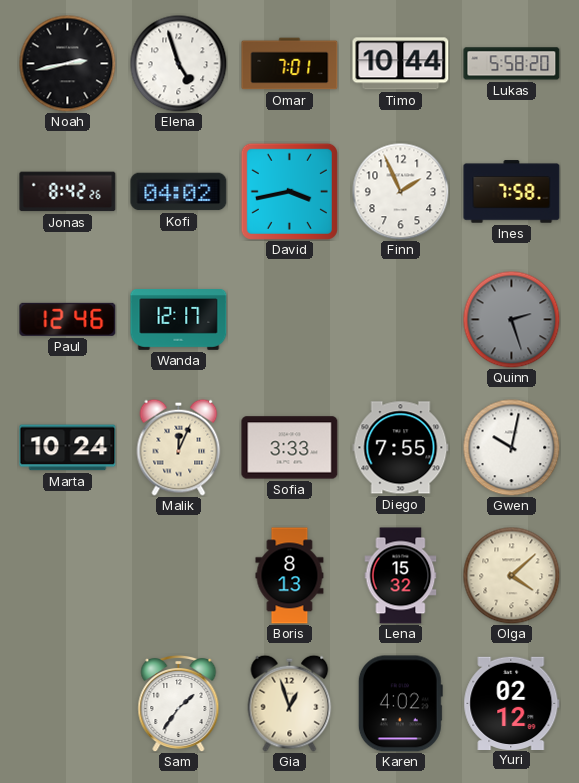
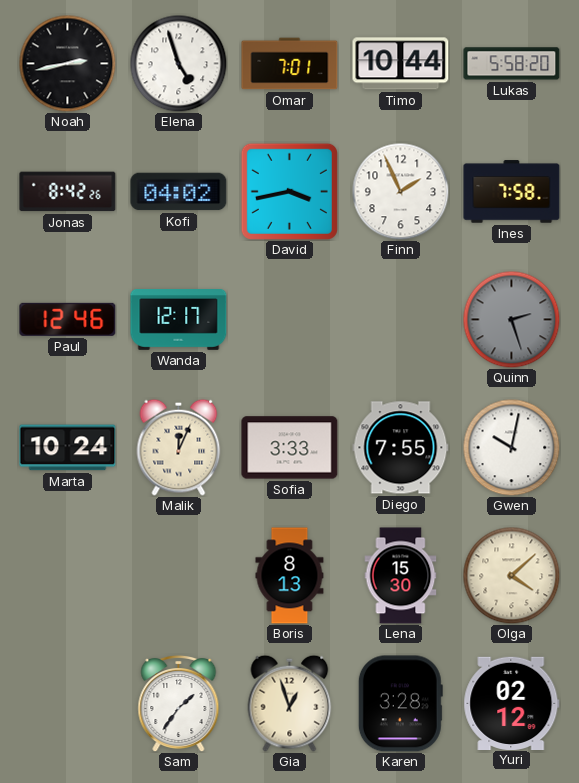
Lena: 15:32 -> 15:30
Karen: 4:02 -> 3:28
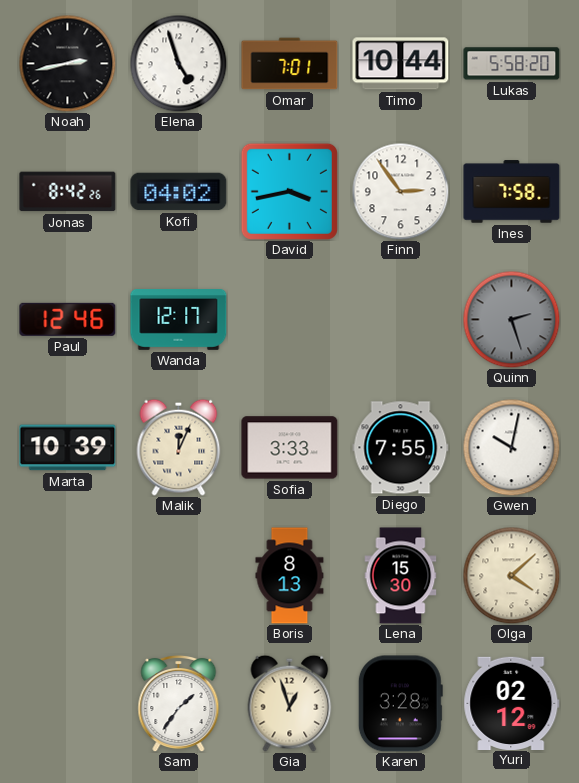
Finn: 1:56 -> 2:54
Marta: 10:24 -> 10:39
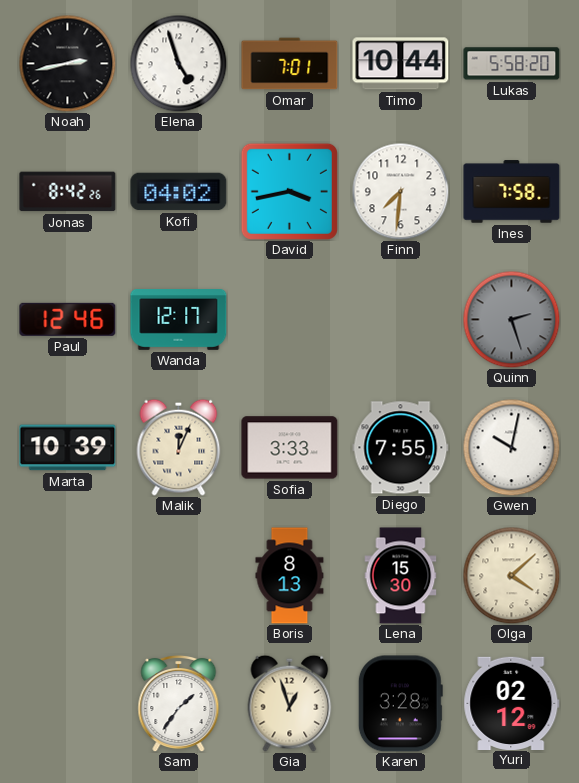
Finn: 2:54 -> 7:31
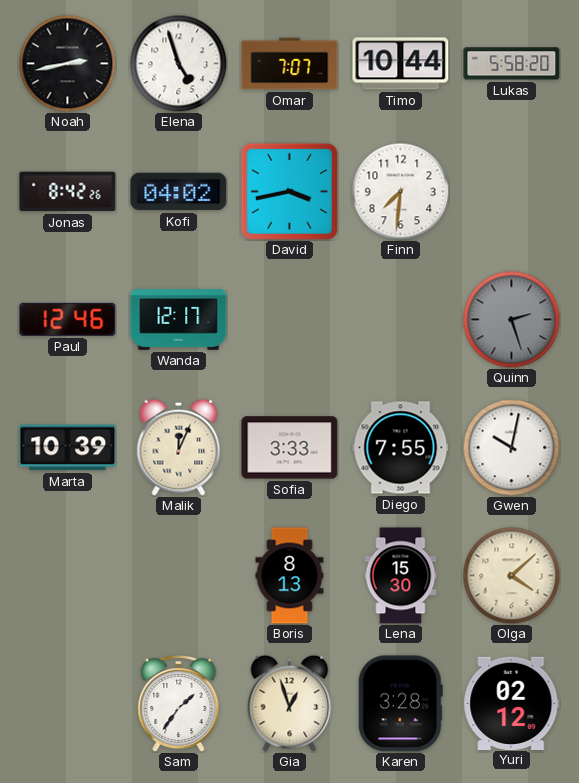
Omar: 7:01 -> 7:07
Ines: 7:58 -> none
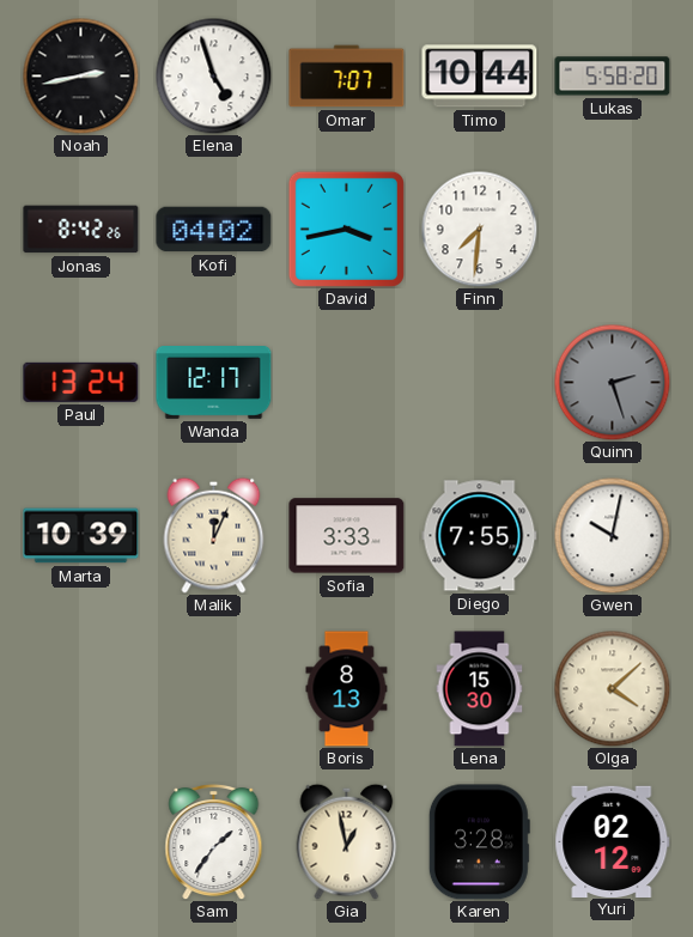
Paul: 12:46 -> 13:24
Gia: 12:57 -> 12:58
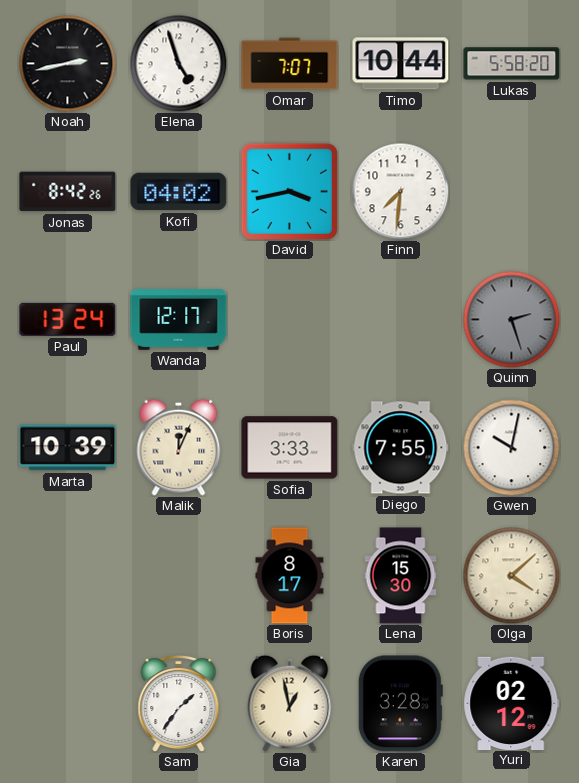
Boris: 8:13 -> 8:17
